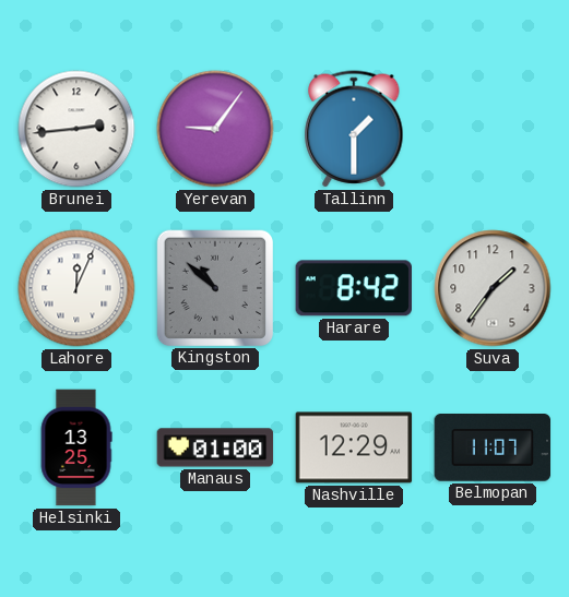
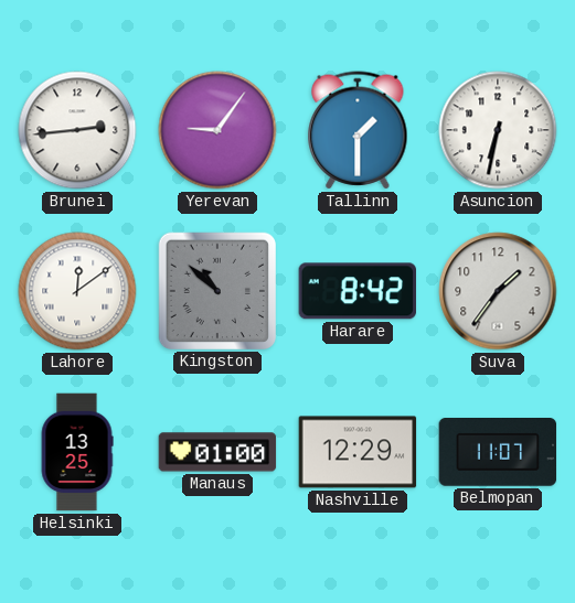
Asuncion: none -> 6:32
Lahore: 12:04 -> 12:09
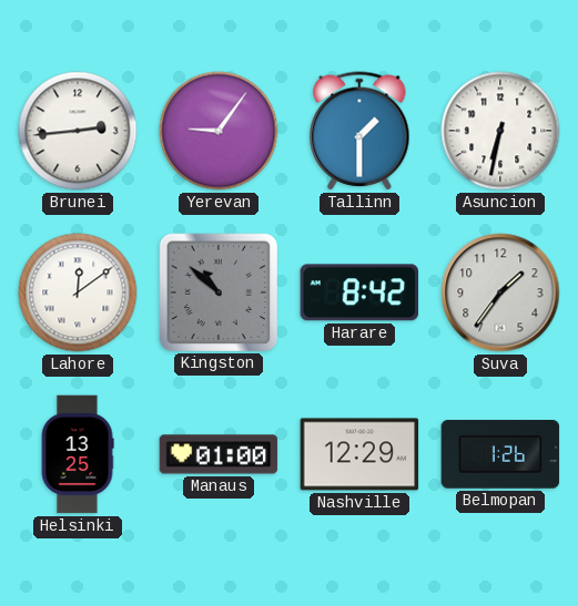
Belmopan: 11:07 -> 1:26
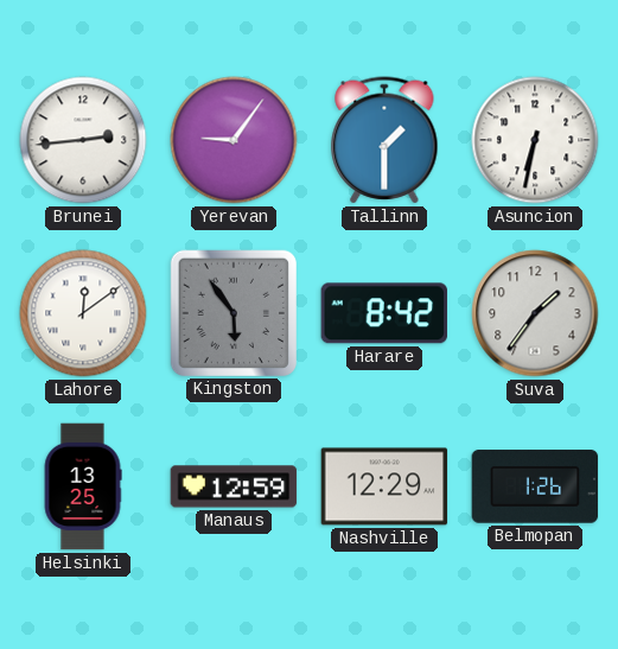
Kingston: 10:52 -> 5:54
Manaus: 01:00 -> 12:59
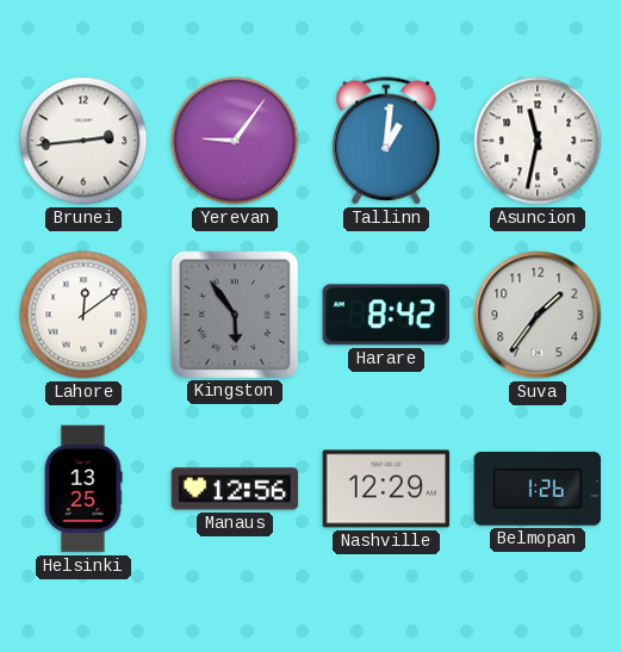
Tallinn: 1:30 -> 1:01
Asuncion: 6:32 -> 11:32
Manaus: 12:59 -> 12:56
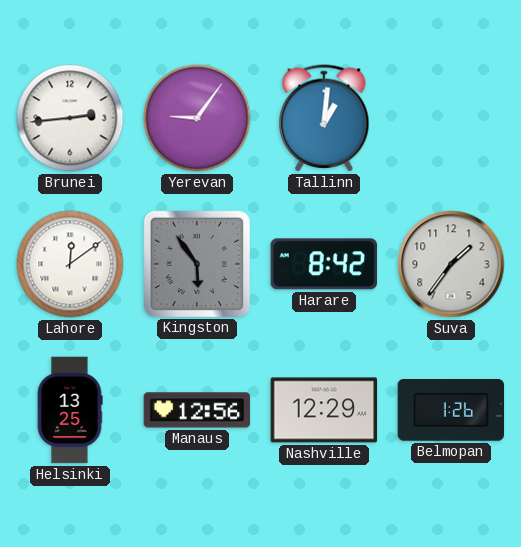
Asuncion: 11:32 -> none
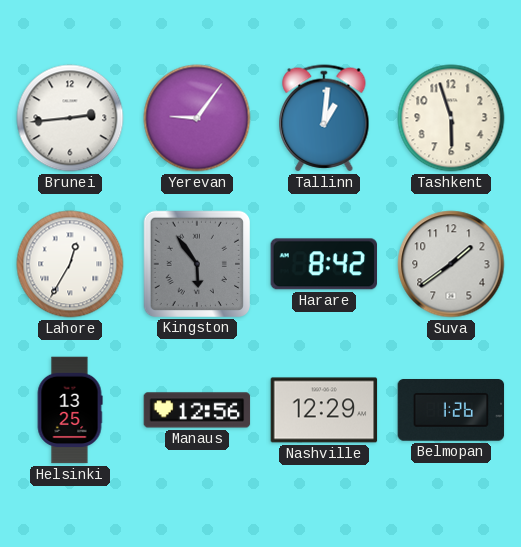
Tashkent: none -> 5:57
Lahore: 12:09 -> 12:35
Suva: 1:36 -> 1:39
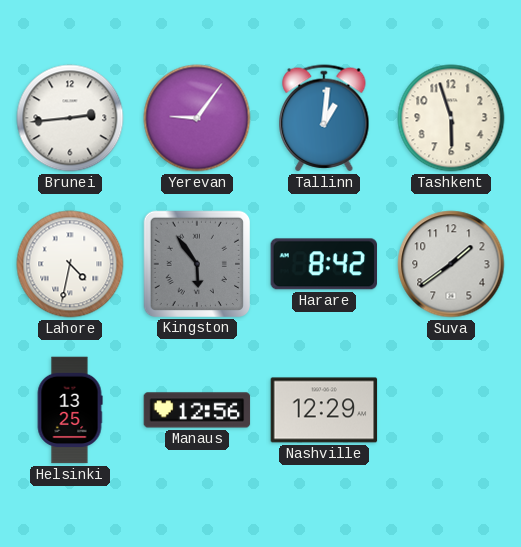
Lahore: 12:35 -> 4:32
Belmopan: 1:26 -> none
